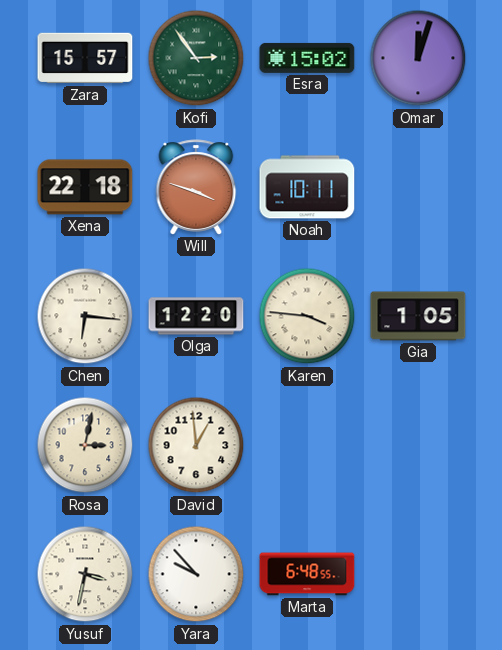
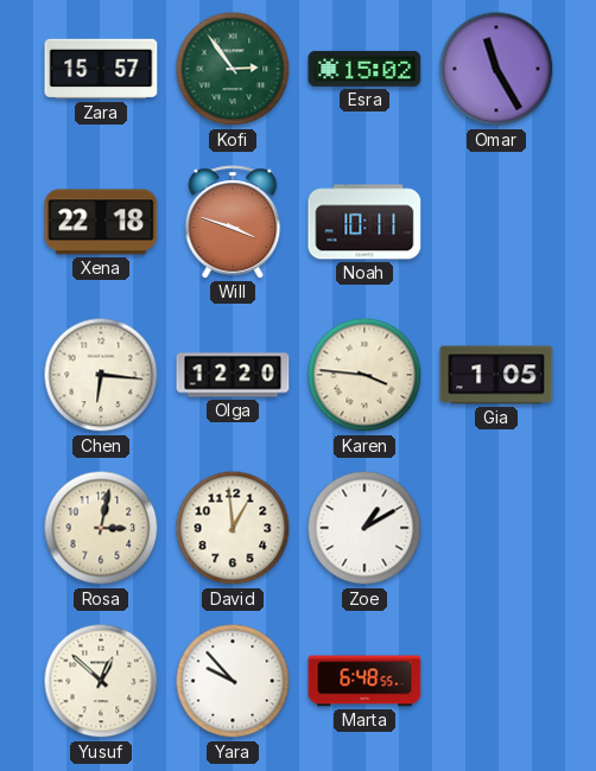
Omar: 12:03 -> 11:25
Zoe: none -> 1:10
Yusuf: 3:32 -> 12:52
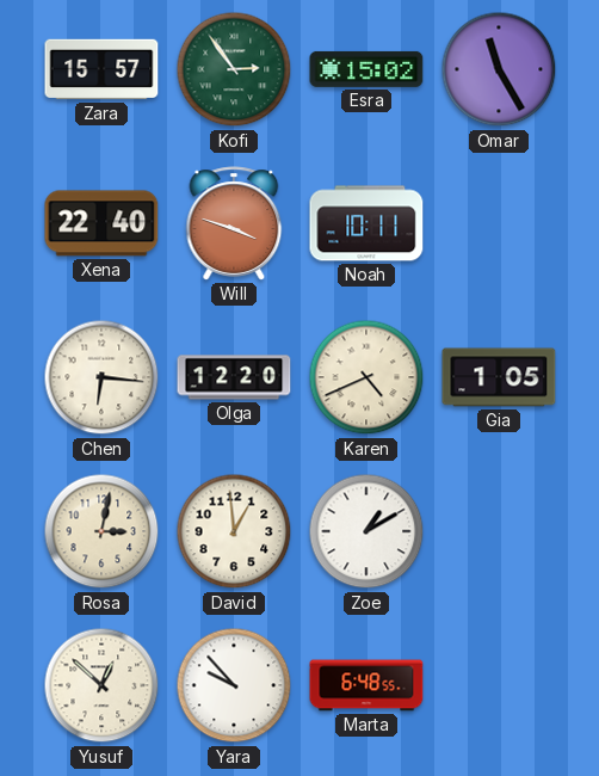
Xena: 22:18 -> 22:40
Karen: 3:46 -> 4:41
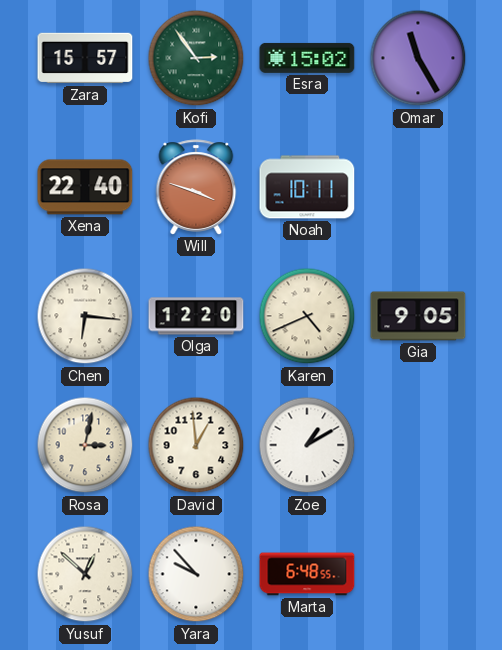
Gia: 1:05 -> 9:05
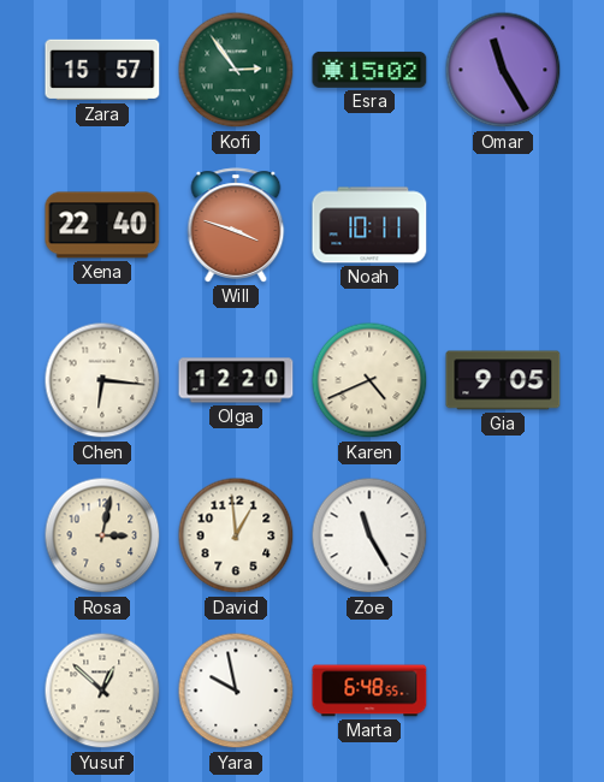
Zoe: 1:10 -> 11:25
Yara: 9:53 -> 9:58
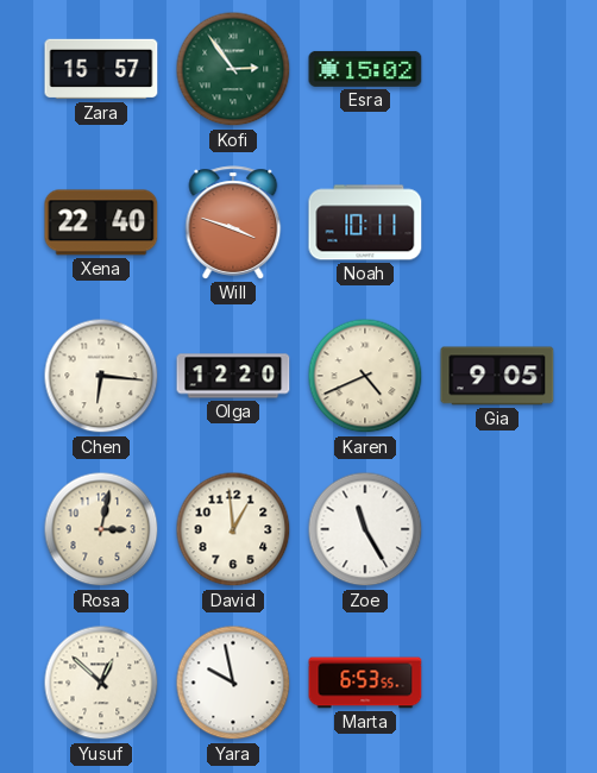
Omar: 11:25 -> none
Marta: 6:48 -> 6:53
